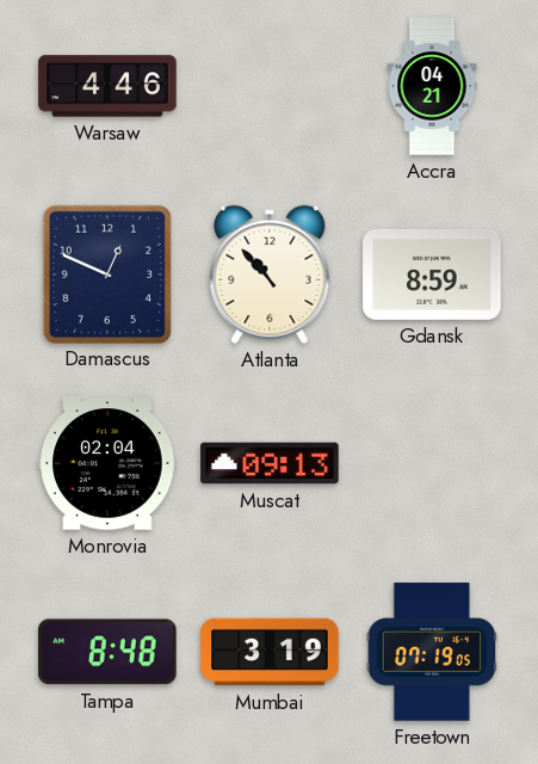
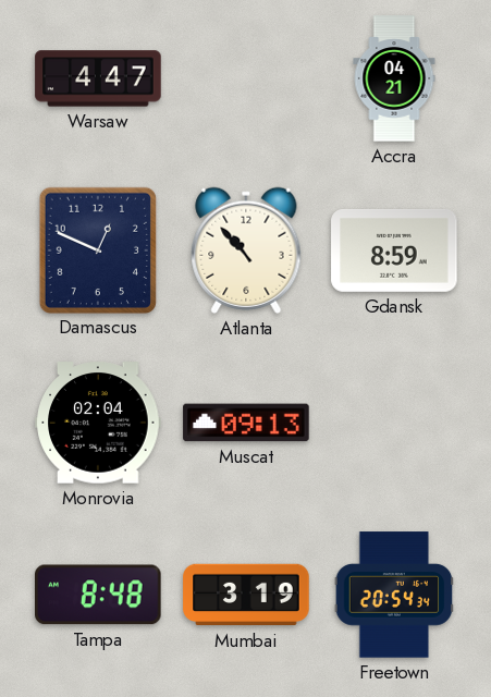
Warsaw: 4:46 -> 4:47
Freetown: 07:19 -> 20:54
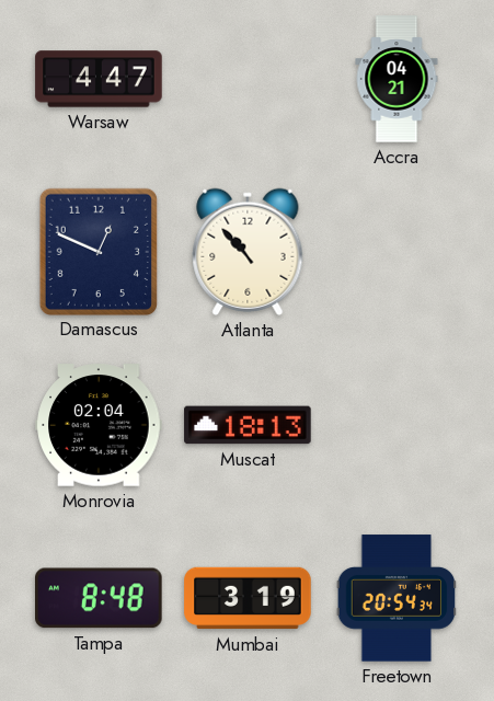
Gdansk: 8:59 -> none
Muscat: 09:13 -> 18:13
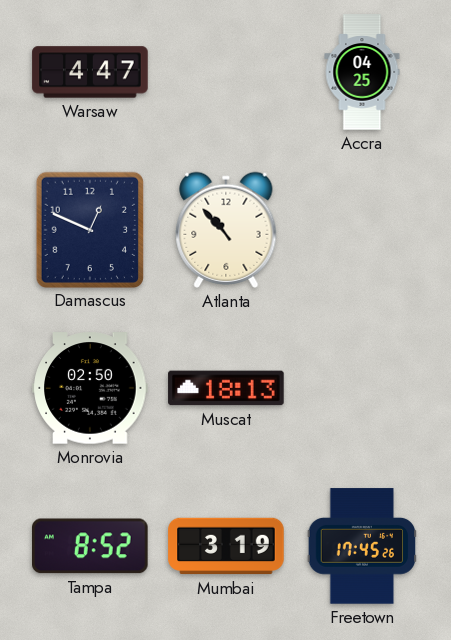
Accra: 04:21 -> 04:25
Monrovia: 02:04 -> 02:50
Tampa: 8:48 -> 8:52
Freetown: 20:54 -> 17:45
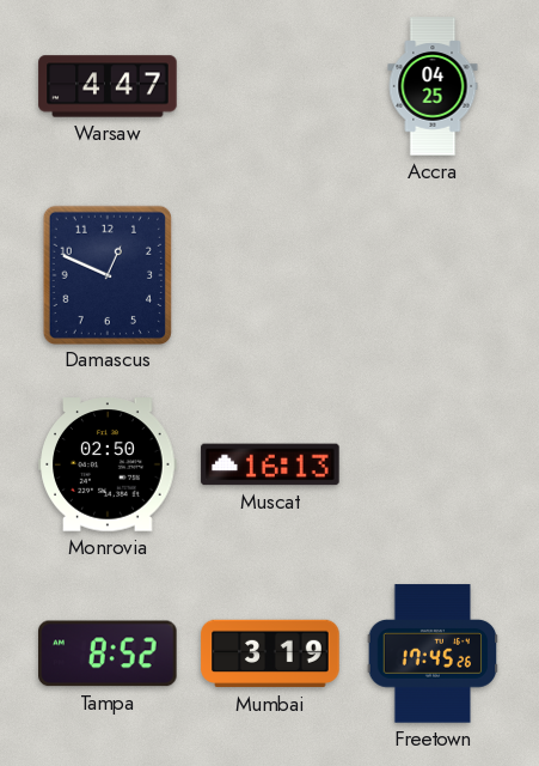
Atlanta: 10:53 -> none
Muscat: 18:13 -> 16:13
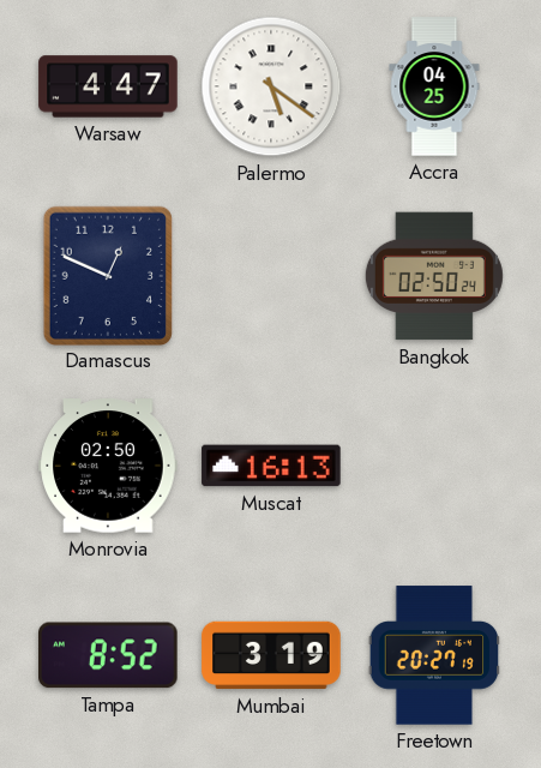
Palermo: none -> 5:21
Bangkok: none -> 02:50
Freetown: 17:45 -> 20:27
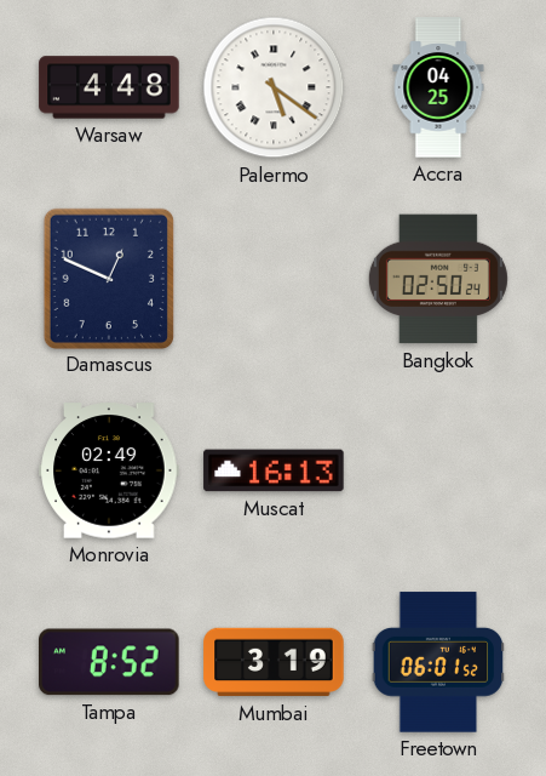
Warsaw: 4:47 -> 4:48
Monrovia: 02:50 -> 02:49
Freetown: 20:27 -> 06:01
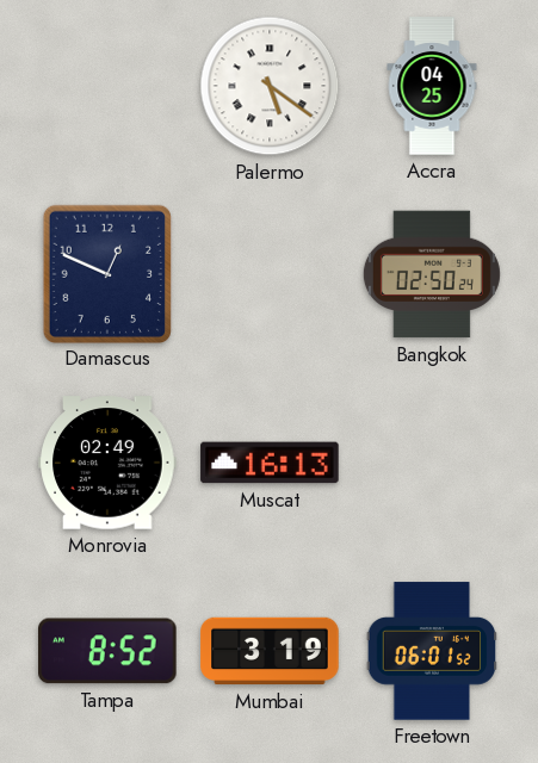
Warsaw: 4:48 -> none
